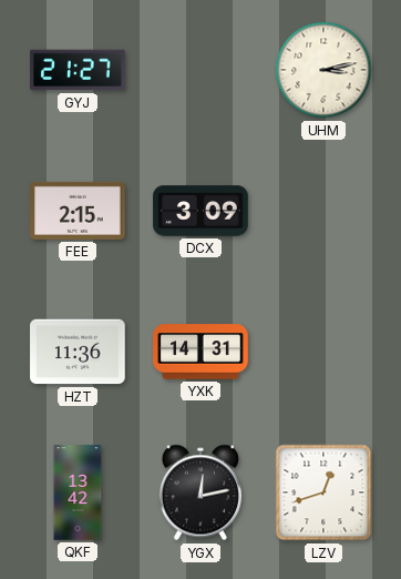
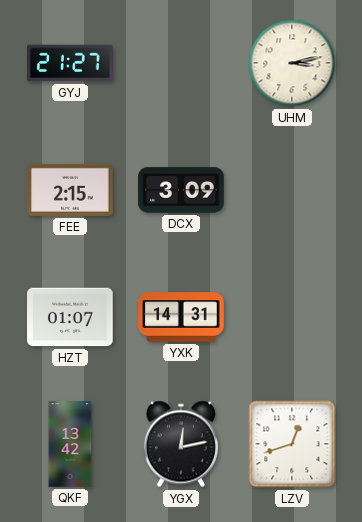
HZT: 11:36 -> 01:07
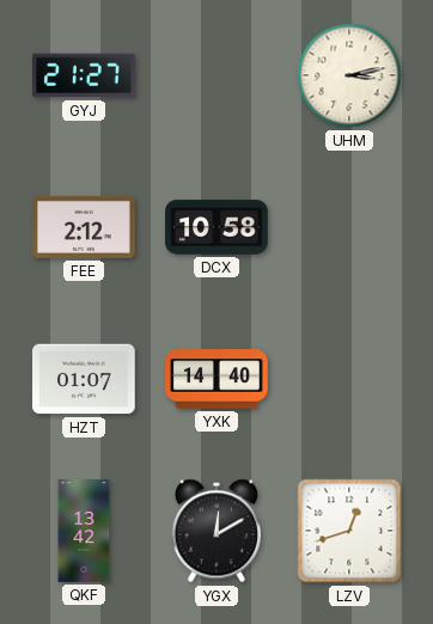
FEE: 2:15 -> 2:12
DCX: 3:09 -> 10:58
YXK: 14:31 -> 14:40
YGX: 12:13 -> 12:10
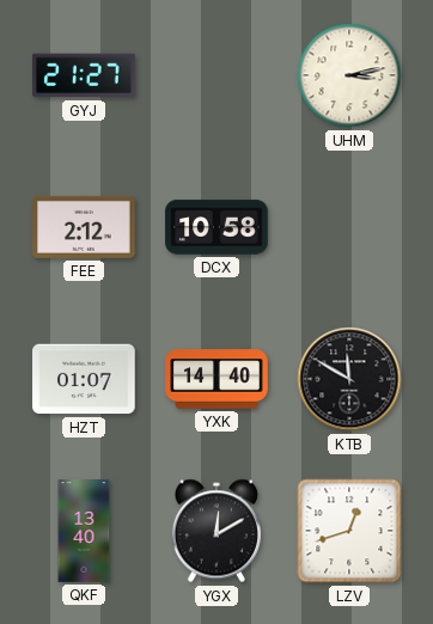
KTB: none -> 11:50
QKF: 13:42 -> 13:40
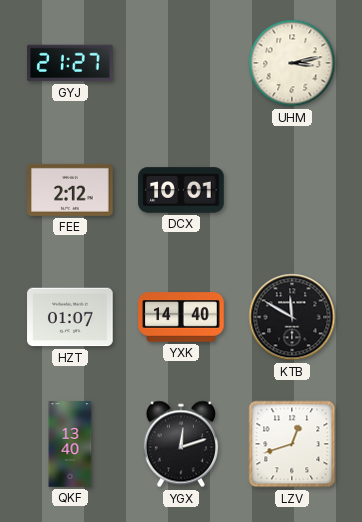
DCX: 10:58 -> 10:01
YGX: 12:10 -> 12:12
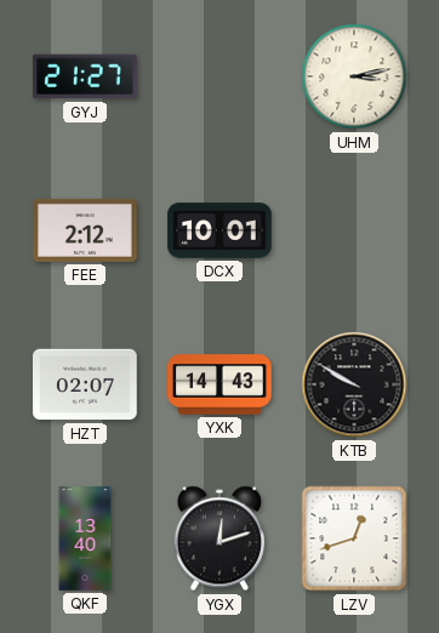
HZT: 01:07 -> 02:07
YXK: 14:40 -> 14:43
KTB: 11:50 -> 9:50
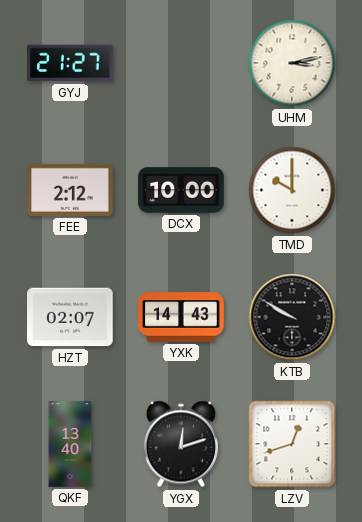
DCX: 10:01 -> 10:00
TMD: none -> 10:00
